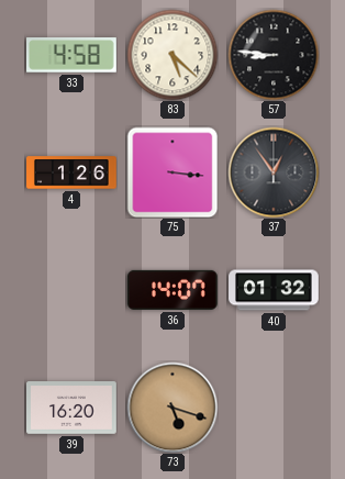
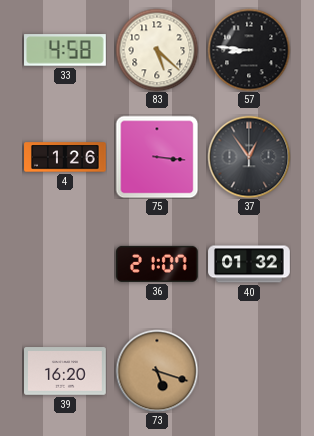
36: 14:07 -> 21:07
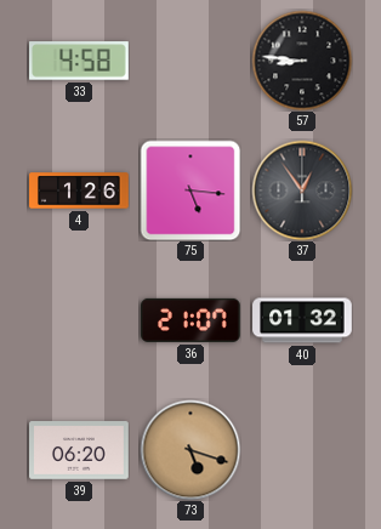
83: 5:22 -> none
75: 3:16 -> 5:16
39: 16:20 -> 06:20
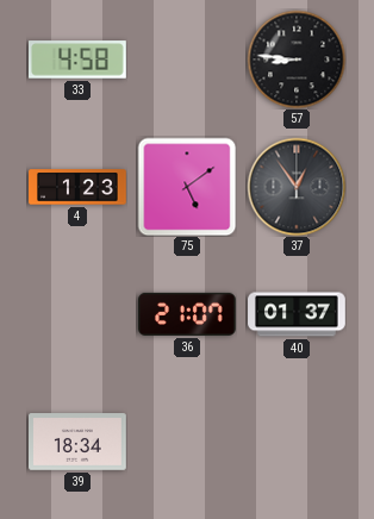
4: 1:26 -> 1:23
75: 5:16 -> 5:09
40: 01:32 -> 01:37
39: 06:20 -> 18:34
73: 5:18 -> none
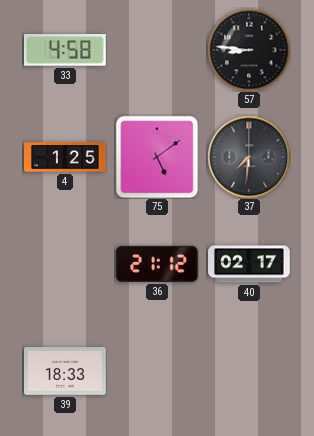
4: 1:23 -> 1:25
37: 12:54 -> 7:31
36: 21:07 -> 21:12
40: 01:37 -> 02:17
39: 18:34 -> 18:33
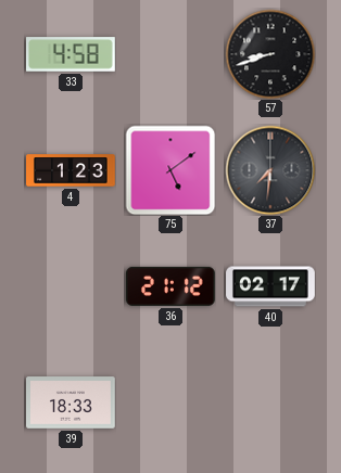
57: 8:46 -> 8:42
4: 1:25 -> 1:23
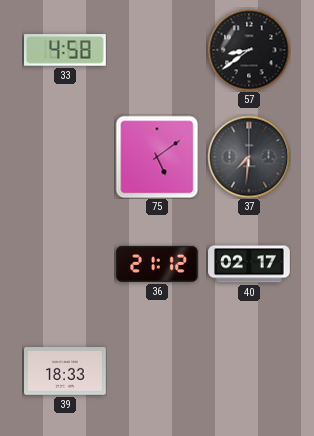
57: 8:42 -> 8:39
4: 1:23 -> none
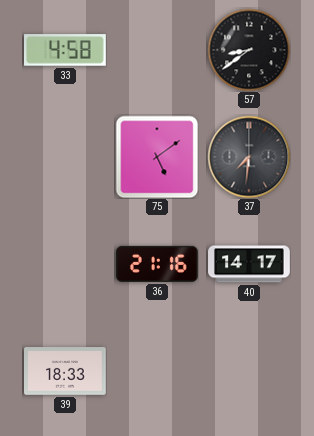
36: 21:12 -> 21:16
40: 02:17 -> 14:17
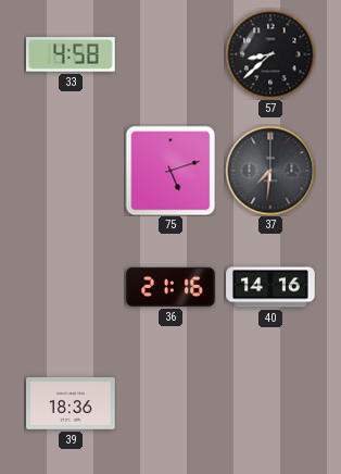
57: 8:39 -> 8:38
75: 5:09 -> 5:12
40: 14:17 -> 14:16
39: 18:33 -> 18:36
